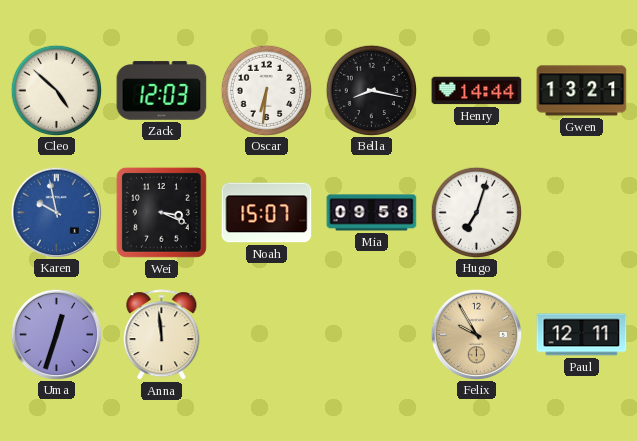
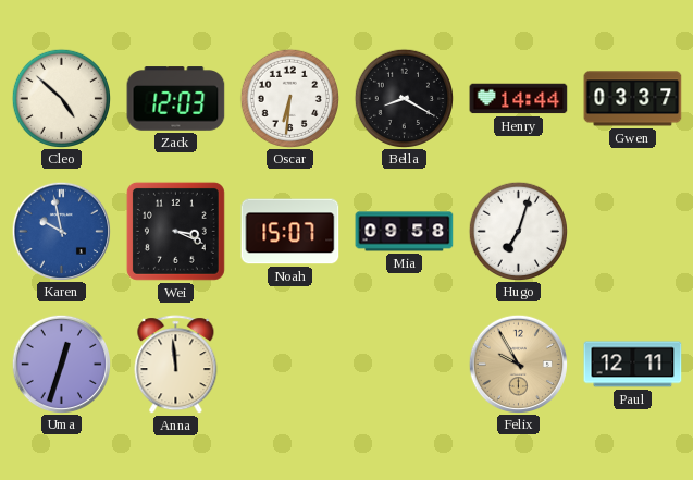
Bella: 8:17 -> 8:20
Gwen: 13:21 -> 03:37
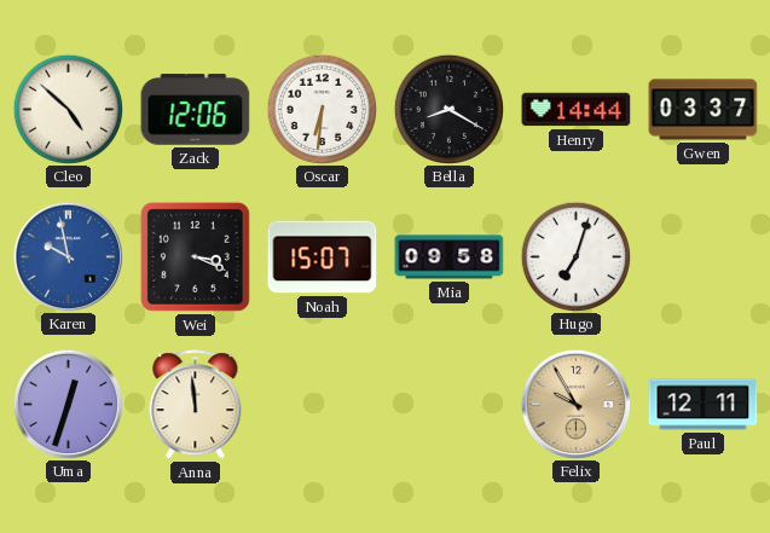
Zack: 12:03 -> 12:06
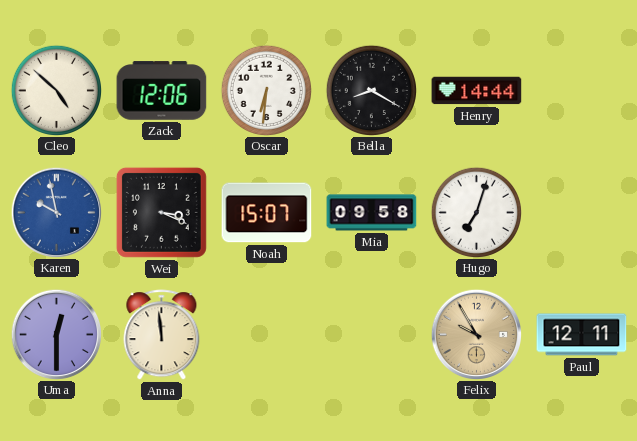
Gwen: 03:37 -> none
Uma: 12:33 -> 12:30
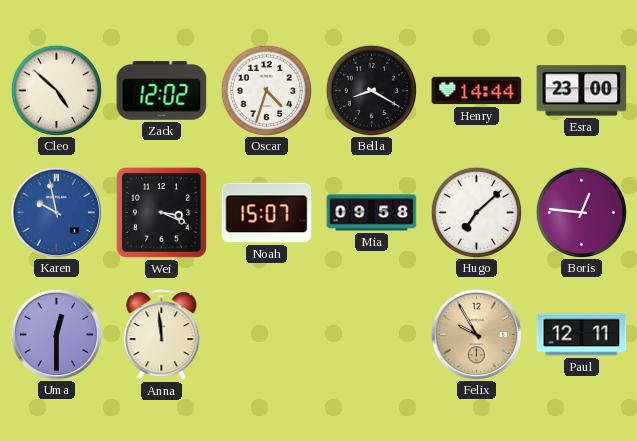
Zack: 12:06 -> 12:02
Oscar: 6:31 -> 4:33
Esra: none -> 23:00
Hugo: 7:03 -> 7:08
Boris: none -> 12:46
